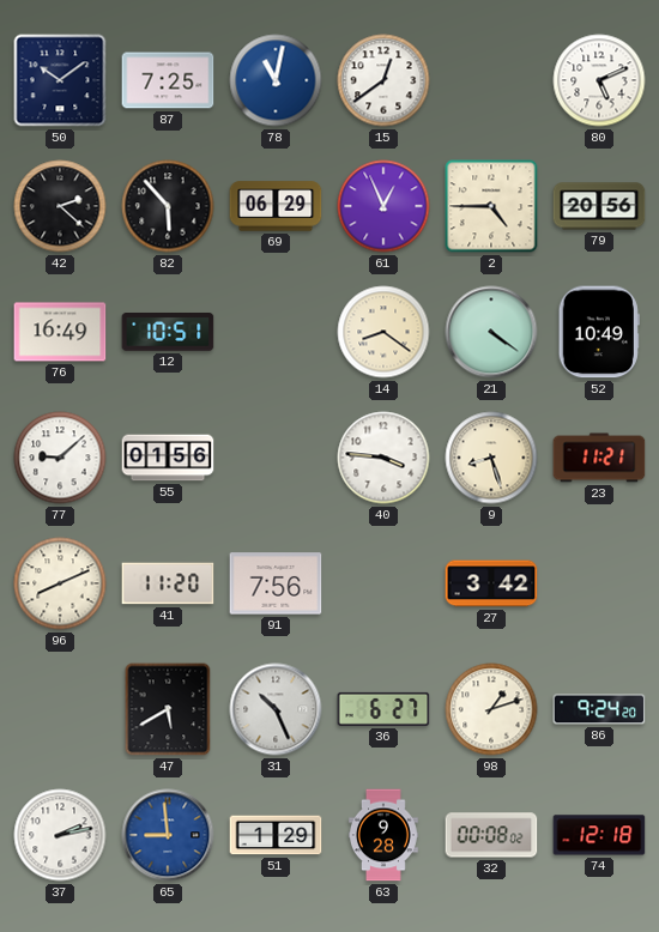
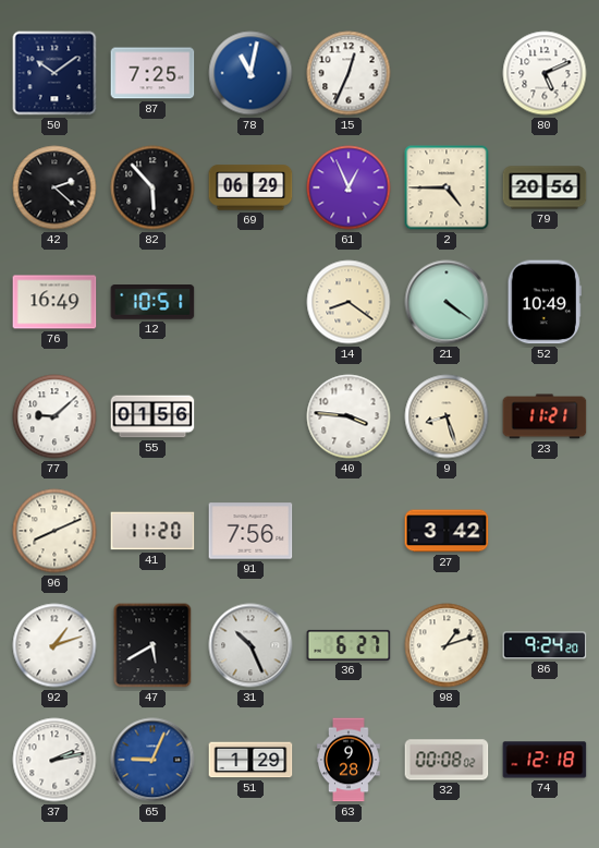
15: 12:39 -> 12:34
92: none -> 1:12
65: 8:59 -> 9:04
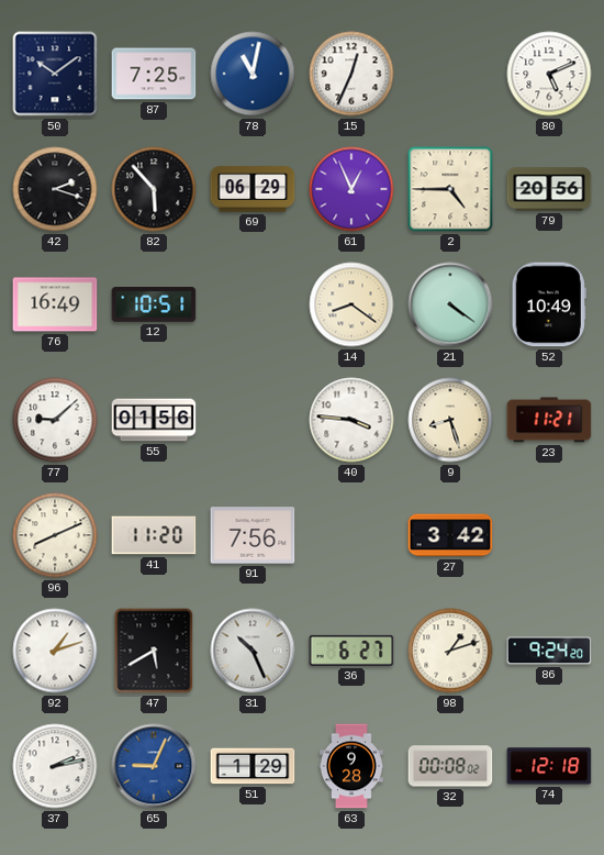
42: 2:22 -> 2:18
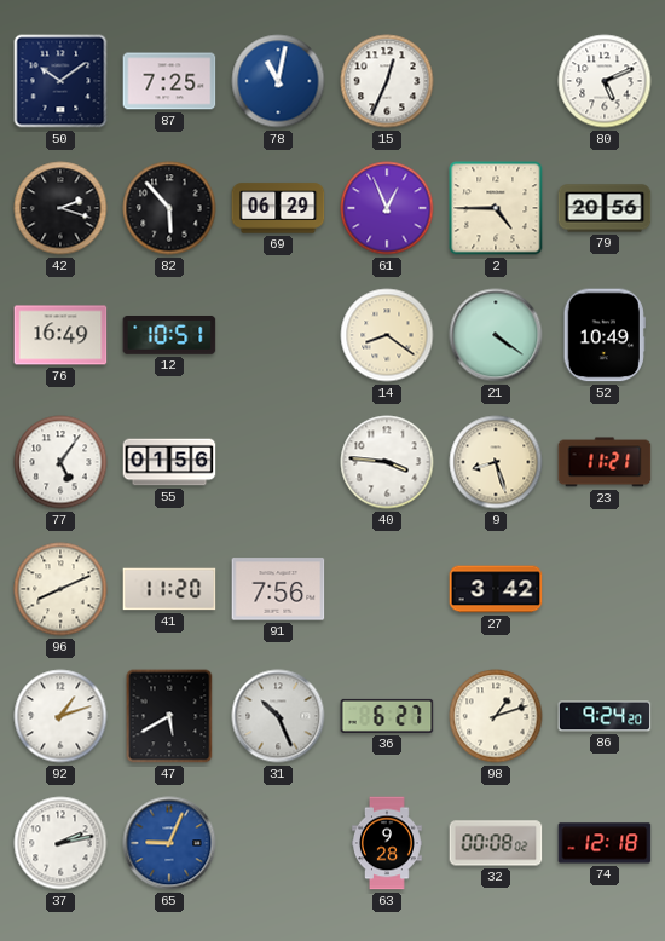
77: 9:08 -> 5:06
51: 1:29 -> none
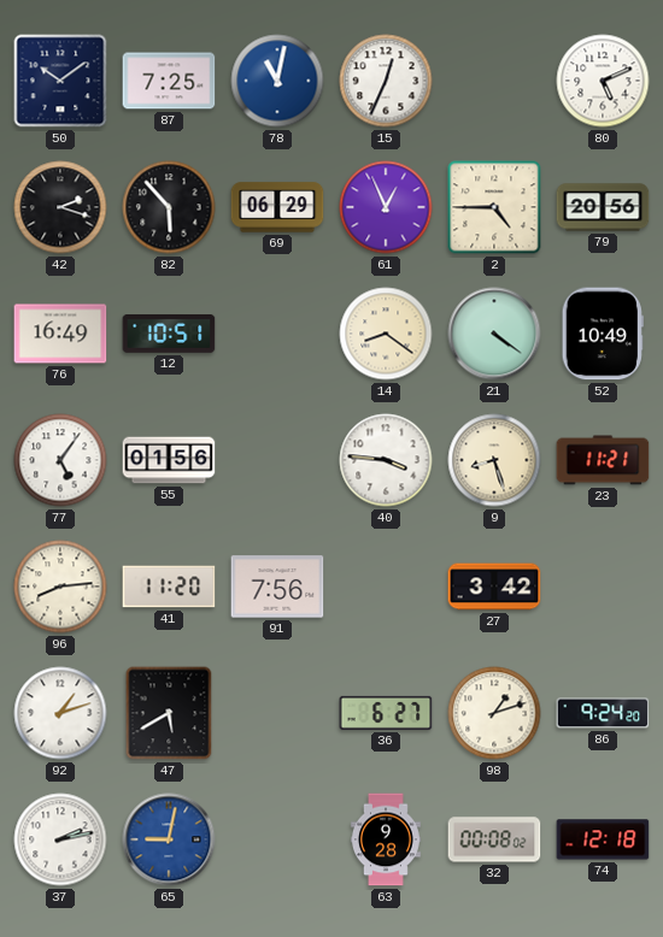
96: 8:11 -> 8:14
31: 10:26 -> none
65: 9:04 -> 9:02
